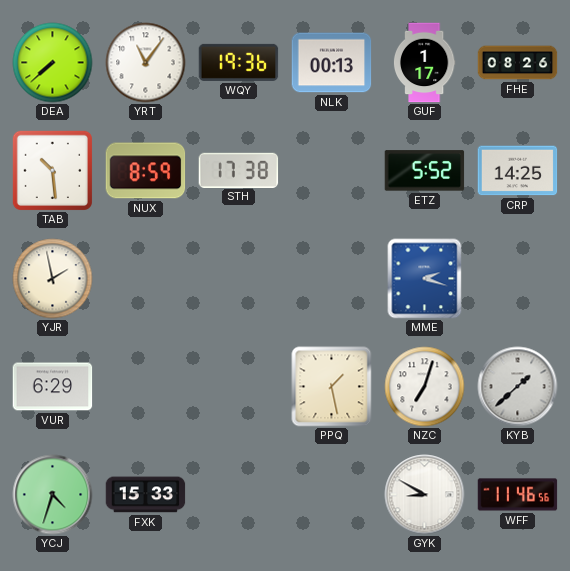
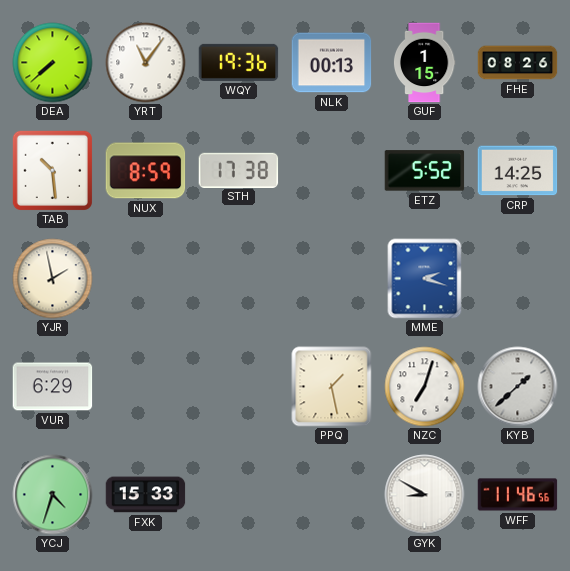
GUF: 1:17 -> 1:15
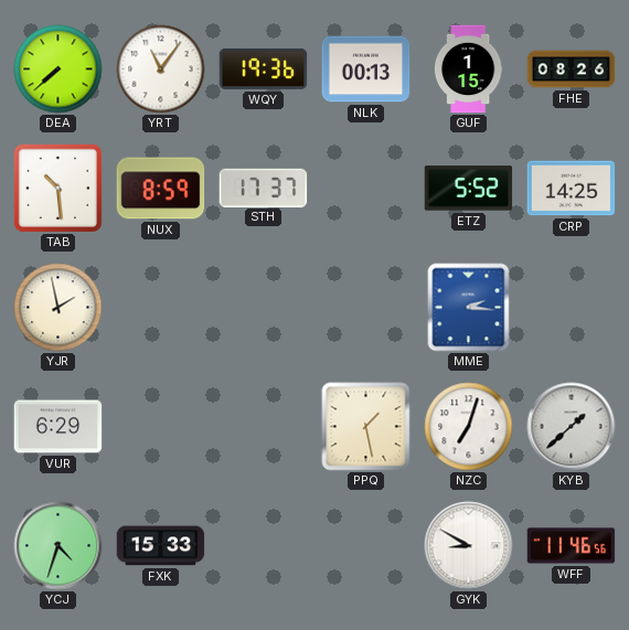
STH: 17:38 -> 17:37
MME: 2:18 -> 2:16
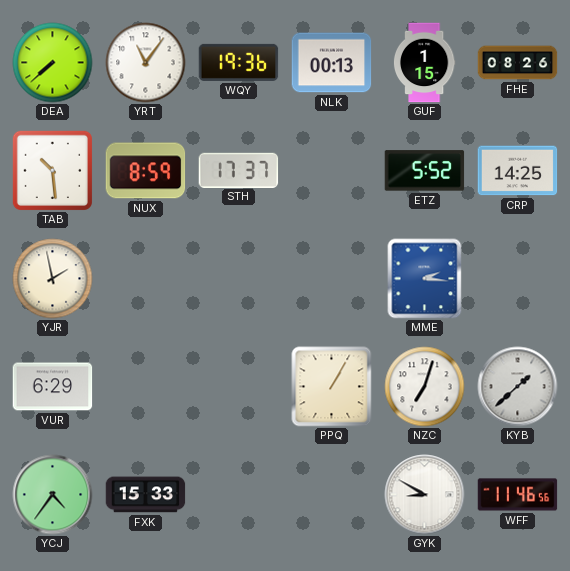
PPQ: 1:28 -> 1:05
YCJ: 4:33 -> 4:36
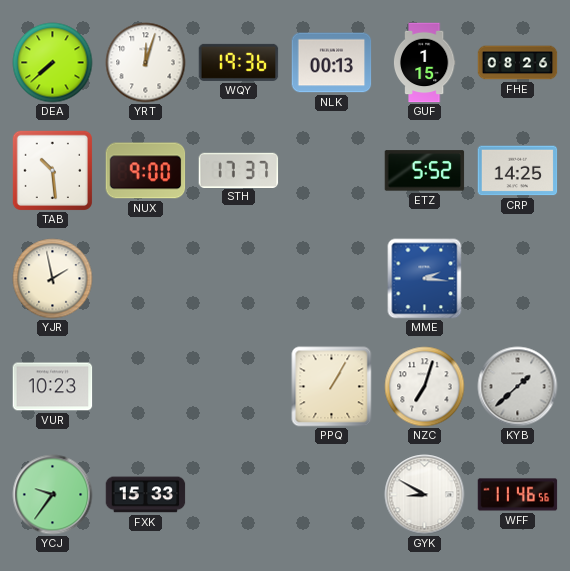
YRT: 11:06 -> 12:03
NUX: 8:59 -> 9:00
VUR: 6:29 -> 10:23
YCJ: 4:36 -> 9:36
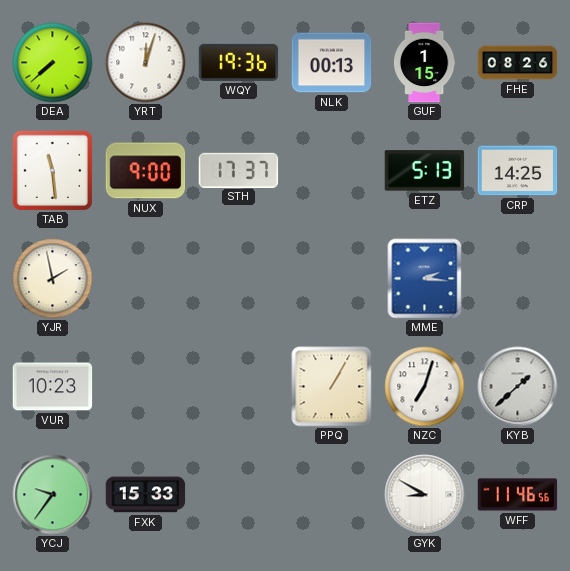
TAB: 10:29 -> 11:29
ETZ: 5:52 -> 5:13
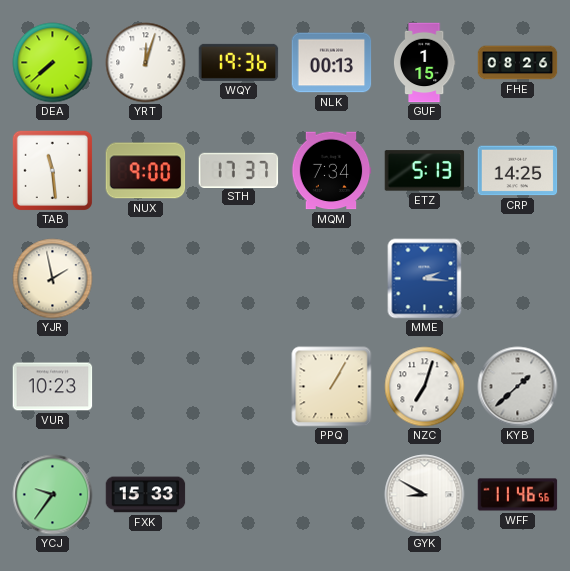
MQM: none -> 7:34
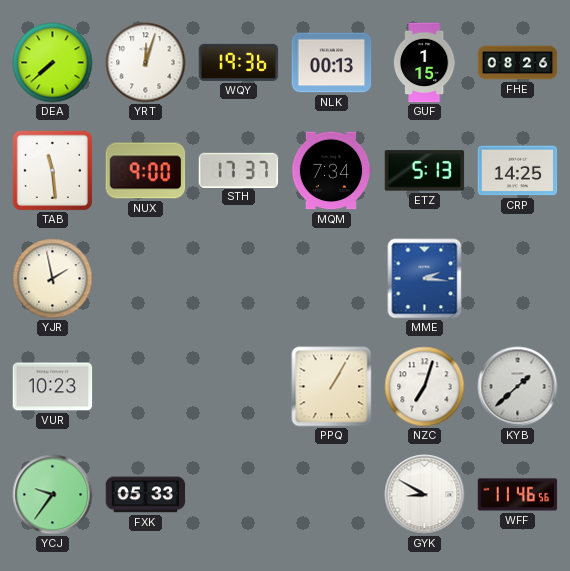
FXK: 15:33 -> 05:33
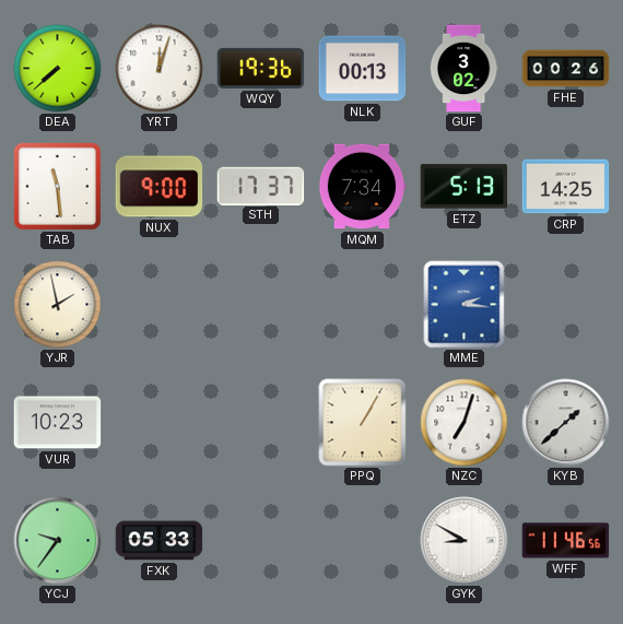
GUF: 1:15 -> 3:02
FHE: 08:26 -> 00:26
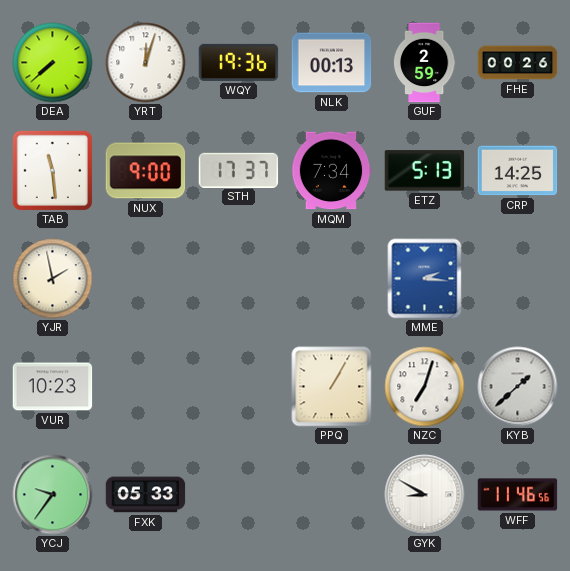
GUF: 3:02 -> 2:59
